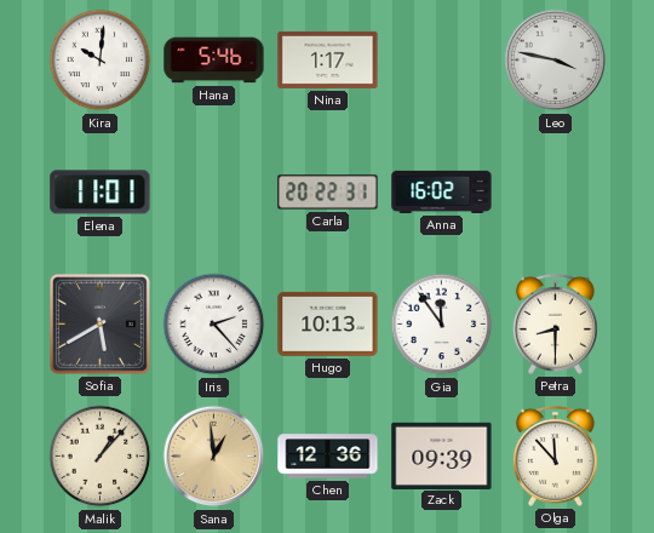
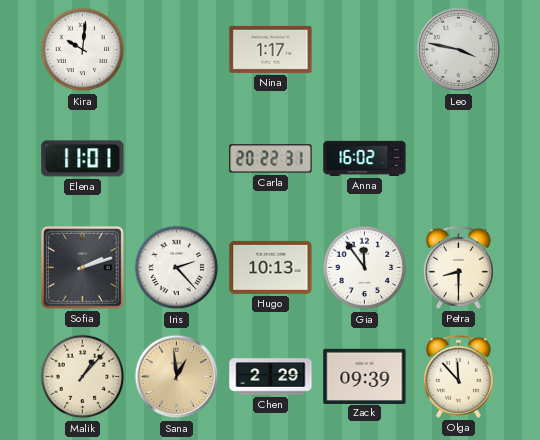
Hana: 5:46 -> none
Sofia: 5:40 -> 2:12
Chen: 12:36 -> 2:29
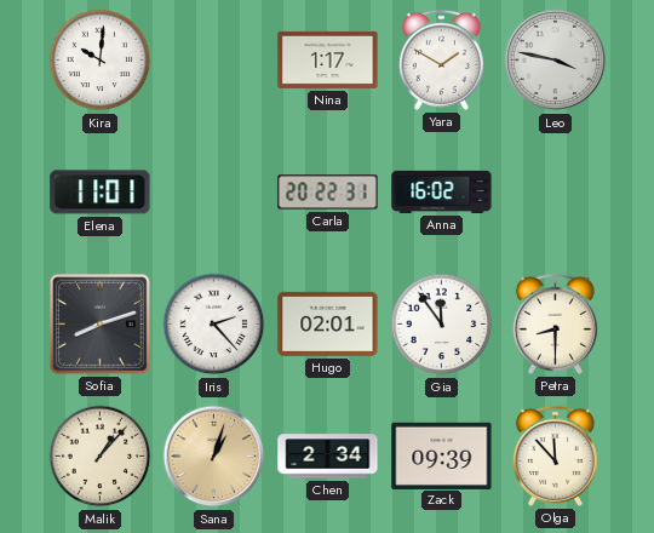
Yara: none -> 1:50
Sofia: 2:12 -> 8:12
Hugo: 10:13 -> 02:01
Sana: 12:59 -> 1:03
Chen: 2:29 -> 2:34
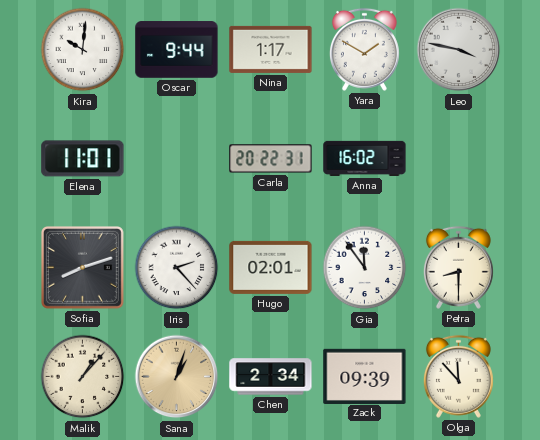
Oscar: none -> 9:44
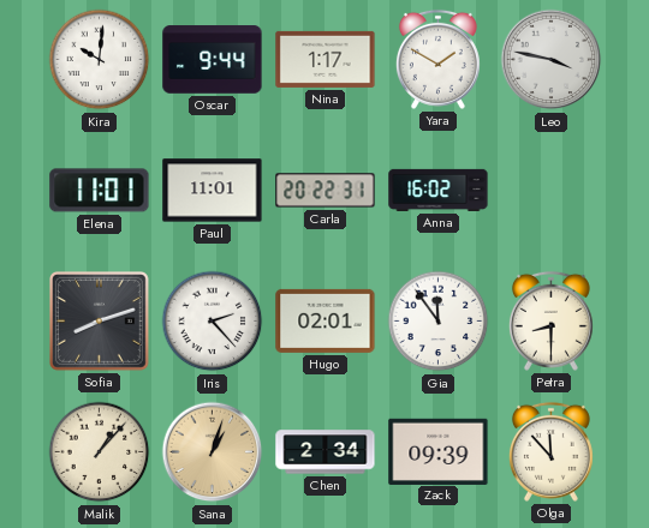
Paul: none -> 11:01
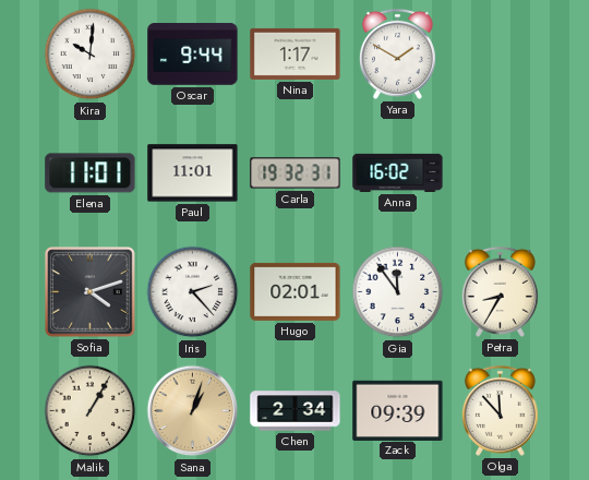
Leo: 3:47 -> none
Carla: 20:22 -> 19:32
Sofia: 8:12 -> 4:12
Petra: 8:30 -> 8:35
Malik: 1:07 -> 1:05
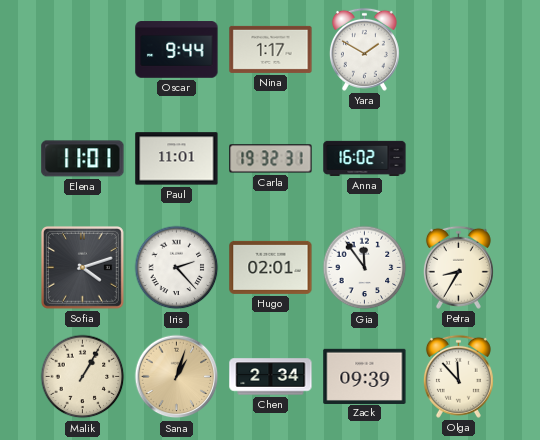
Kira: 10:01 -> none
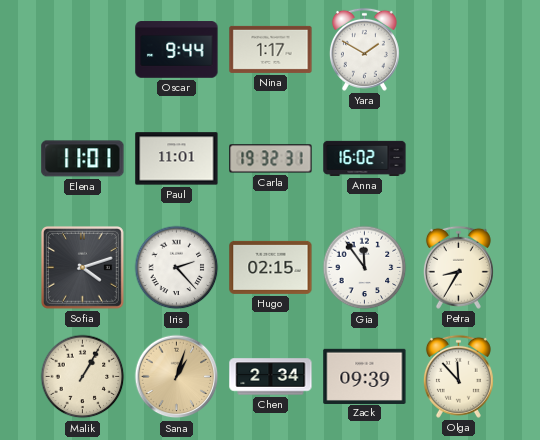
Hugo: 02:01 -> 02:15
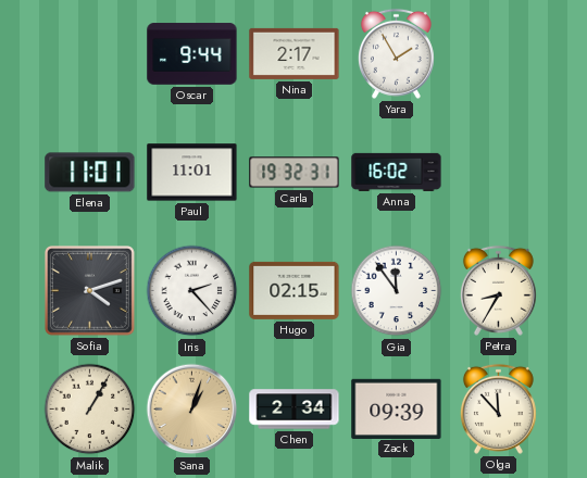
Nina: 1:17 -> 2:17
Yara: 1:50 -> 1:55
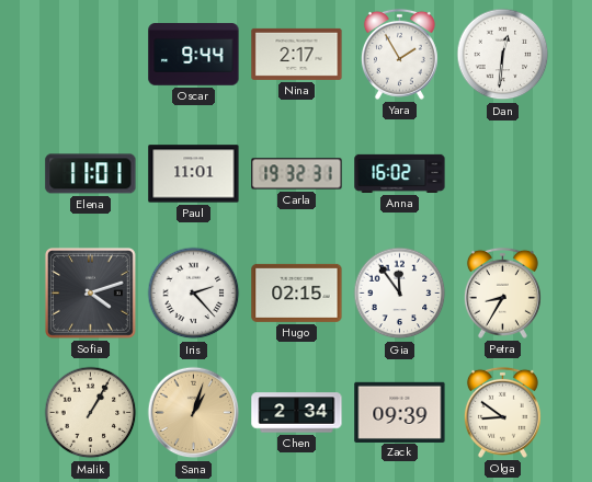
Dan: none -> 12:31
Olga: 11:53 -> 8:51
